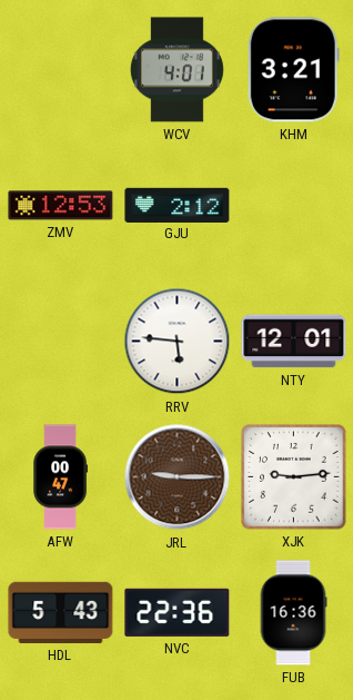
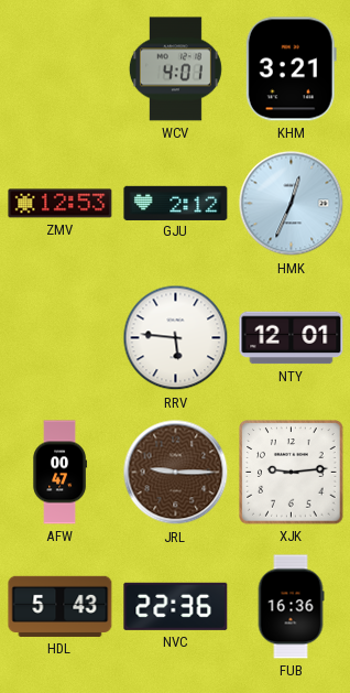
HMK: none -> 12:34
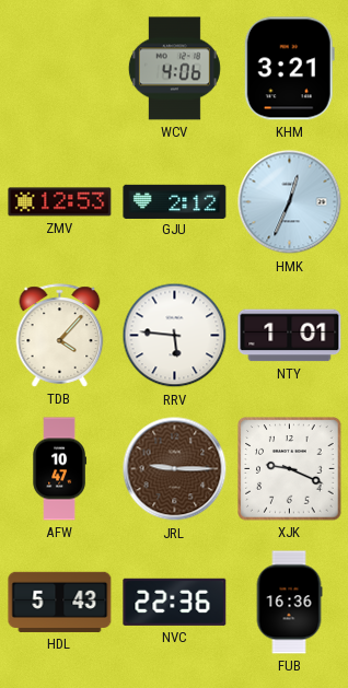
WCV: 4:01 -> 4:06
TDB: none -> 4:07
NTY: 12:01 -> 1:01
AFW: 00:47 -> 10:47
XJK: 9:14 -> 9:19
